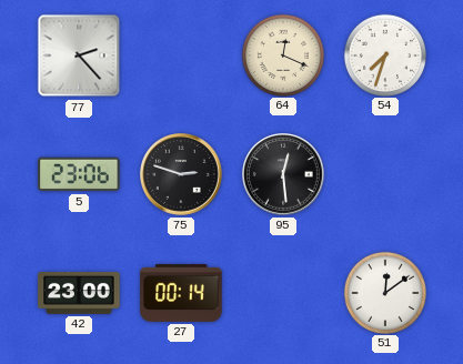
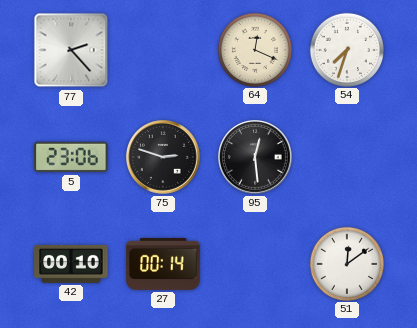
42: 23:00 -> 00:10
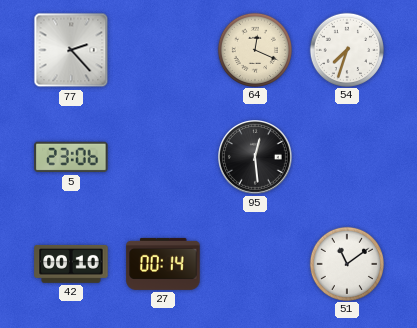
75: 2:48 -> none
51: 12:09 -> 11:09
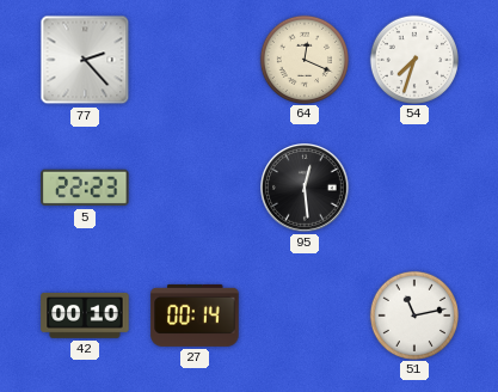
5: 23:06 -> 22:23
51: 11:09 -> 11:13
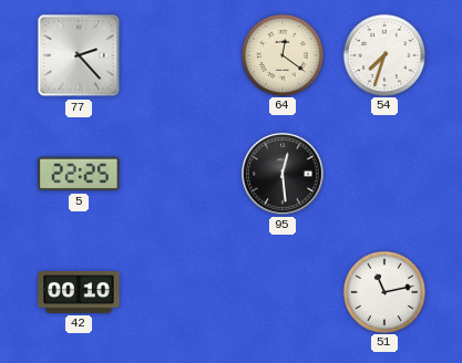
64: 12:19 -> 12:21
5: 22:23 -> 22:25
27: 00:14 -> none
